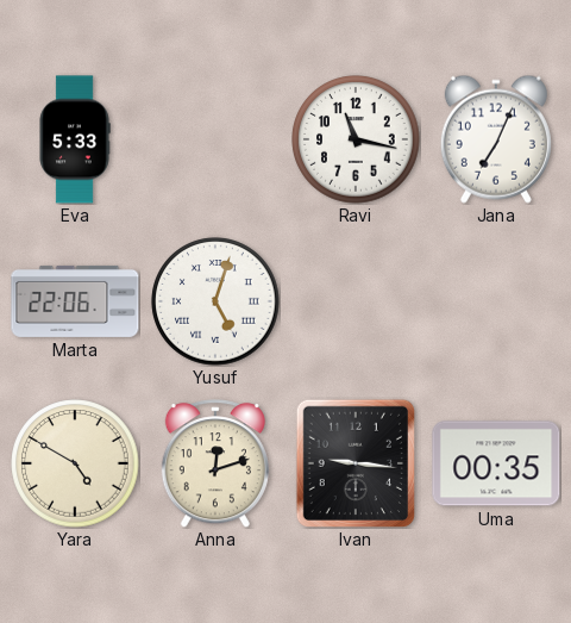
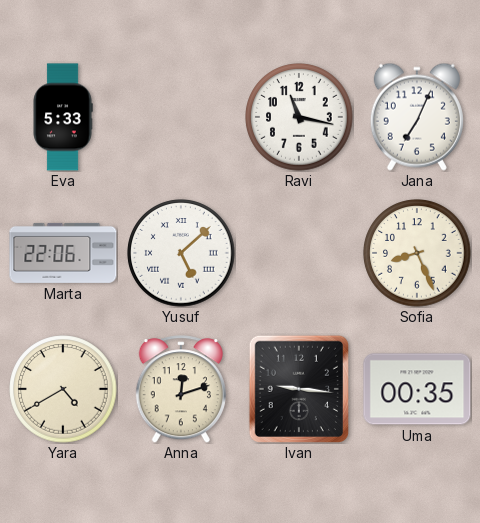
Yusuf: 5:03 -> 5:08
Sofia: none -> 8:26
Yara: 4:50 -> 4:40
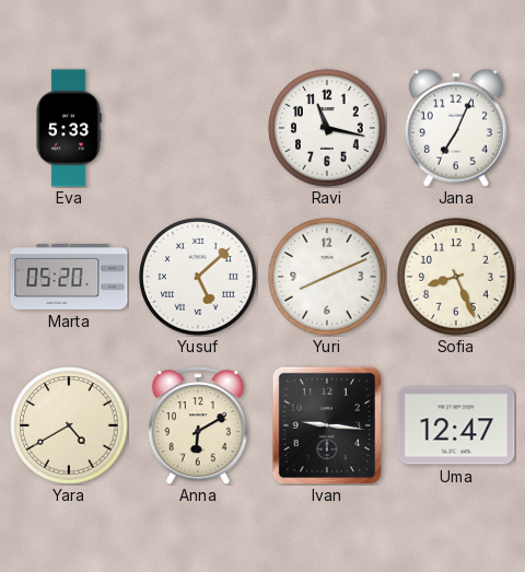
Marta: 22:06 -> 05:20
Yuri: none -> 8:11
Anna: 12:12 -> 6:10
Uma: 00:35 -> 12:47
